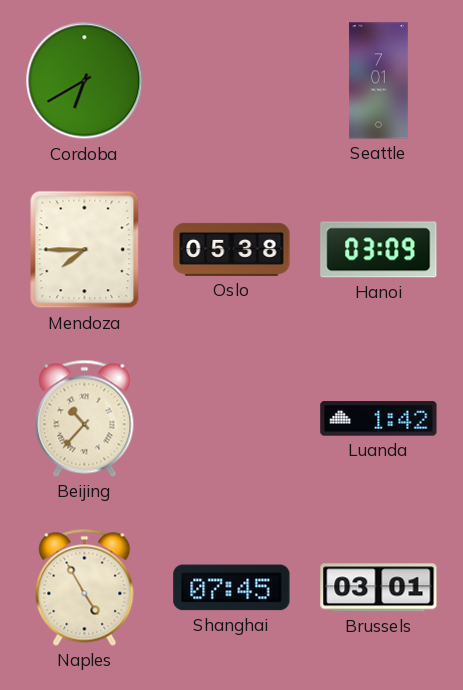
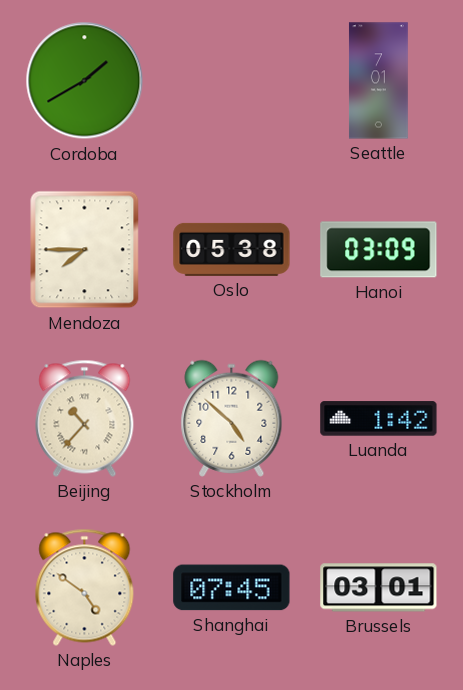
Cordoba: 6:40 -> 1:40
Stockholm: none -> 4:52
Naples: 4:55 -> 4:51
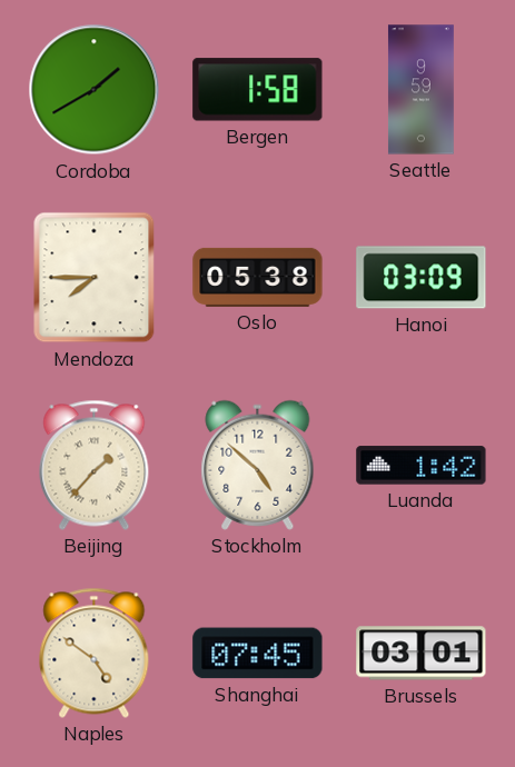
Bergen: none -> 1:58
Seattle: 7:01 -> 9:59
Beijing: 10:37 -> 1:37
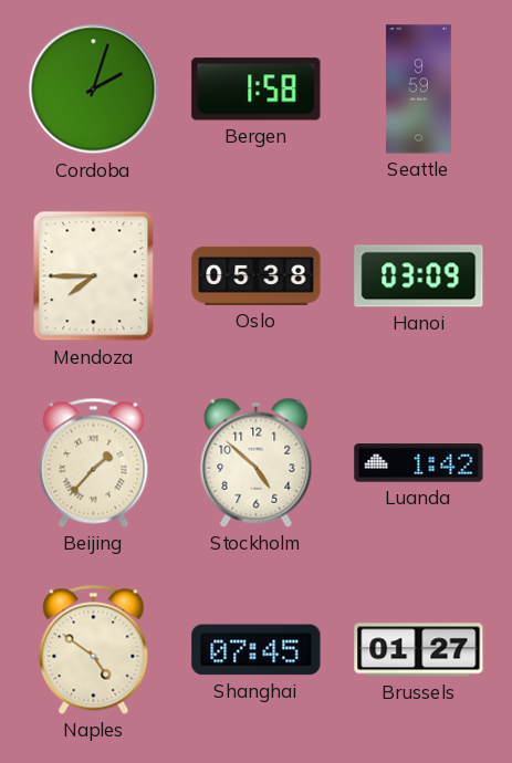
Cordoba: 1:40 -> 2:03
Brussels: 03:01 -> 01:27
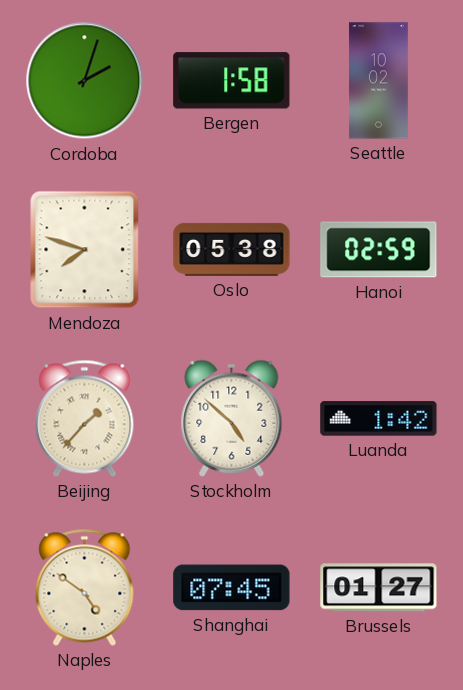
Seattle: 9:59 -> 10:02
Mendoza: 7:45 -> 7:48
Hanoi: 03:09 -> 02:59
